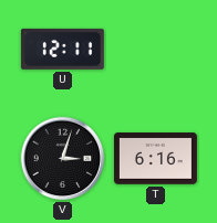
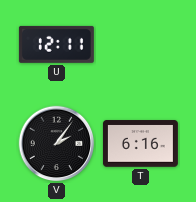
V: 3:03 -> 2:06
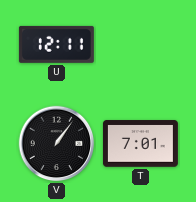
V: 2:06 -> 1:06
T: 6:16 -> 7:01
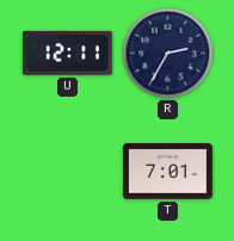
R: none -> 2:35
V: 1:06 -> none
